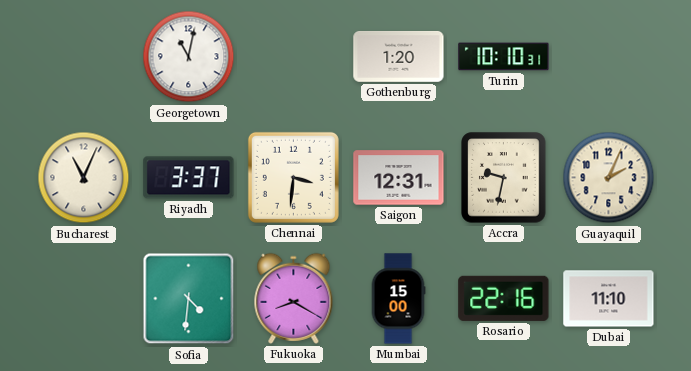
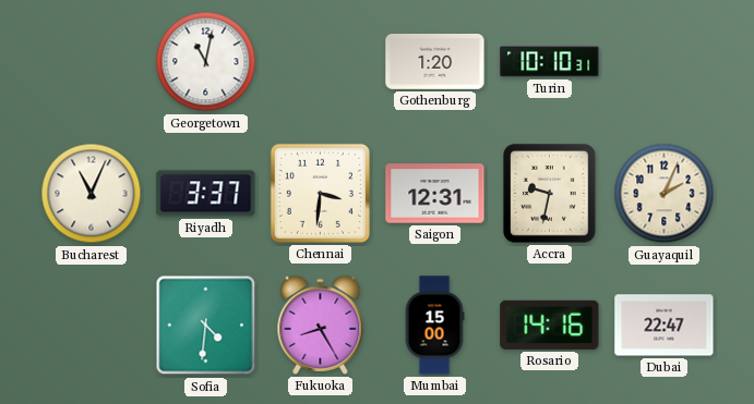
Fukuoka: 8:20 -> 8:25
Rosario: 22:16 -> 14:16
Dubai: 11:10 -> 22:47
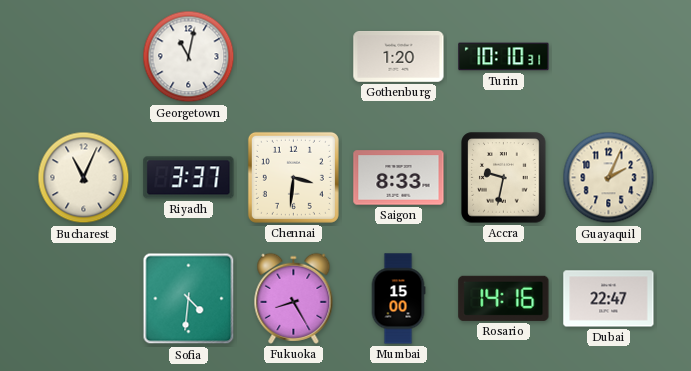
Saigon: 12:31 -> 8:33
